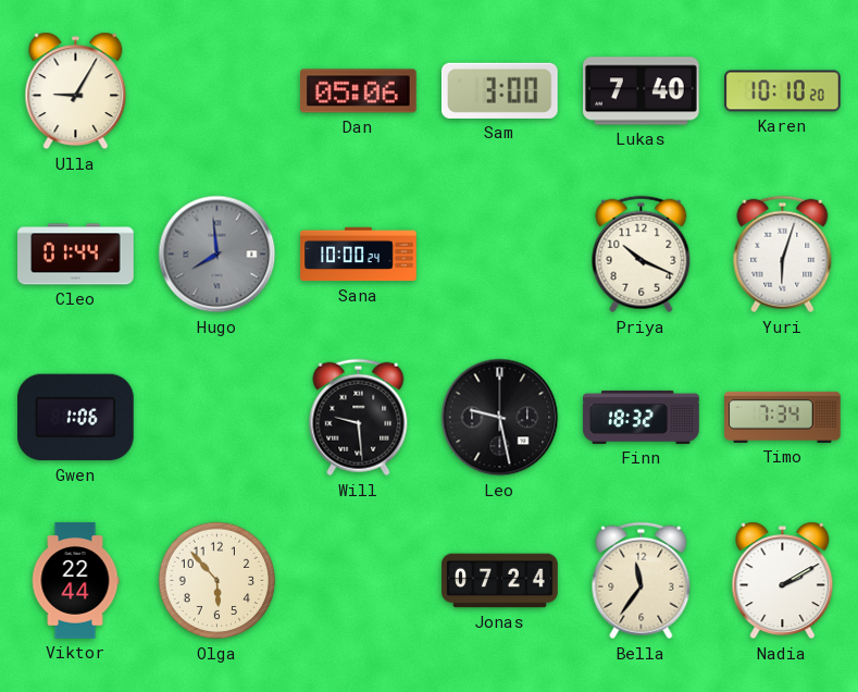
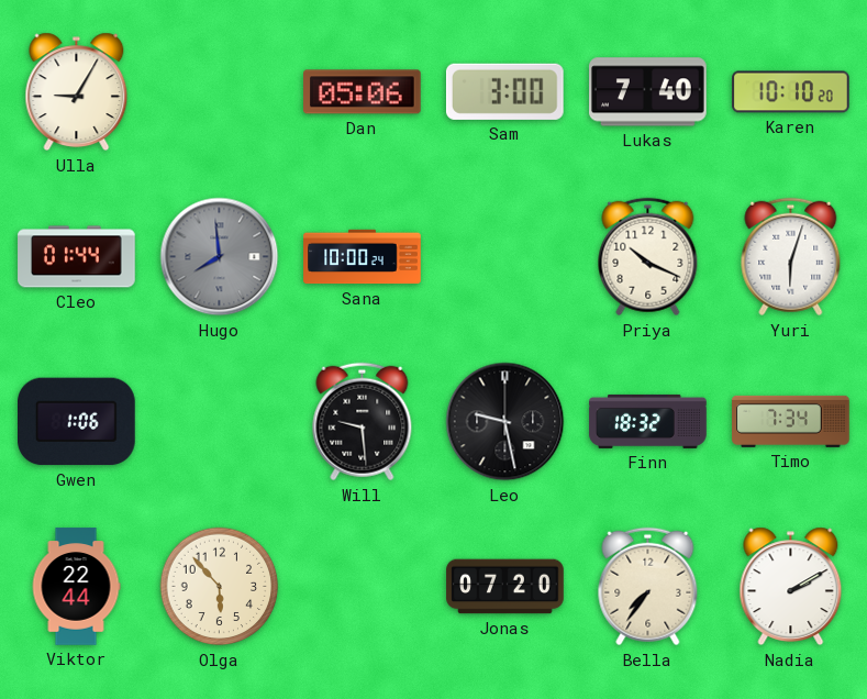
Jonas: 07:24 -> 07:20
Bella: 11:36 -> 7:36
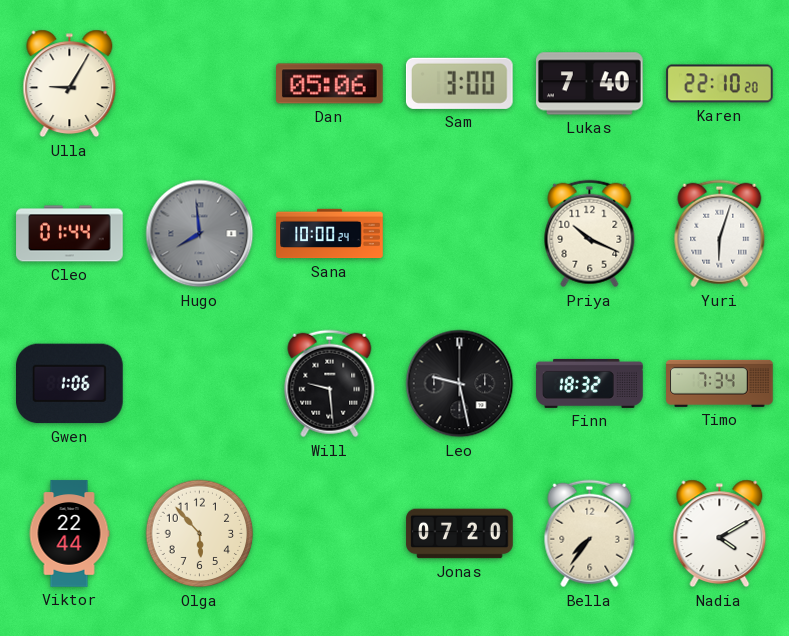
Karen: 10:10 -> 22:10
Nadia: 2:10 -> 4:10
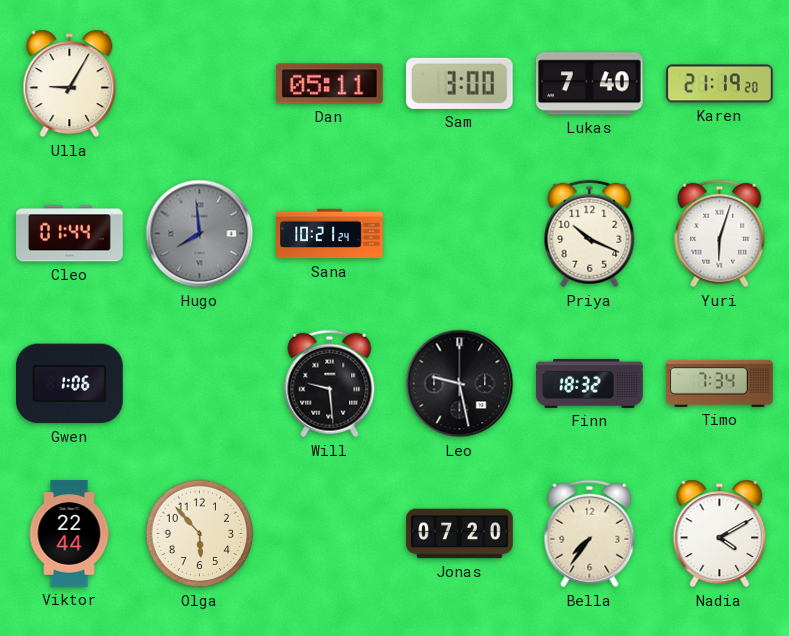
Dan: 05:06 -> 05:11
Karen: 22:10 -> 21:19
Sana: 10:00 -> 10:21
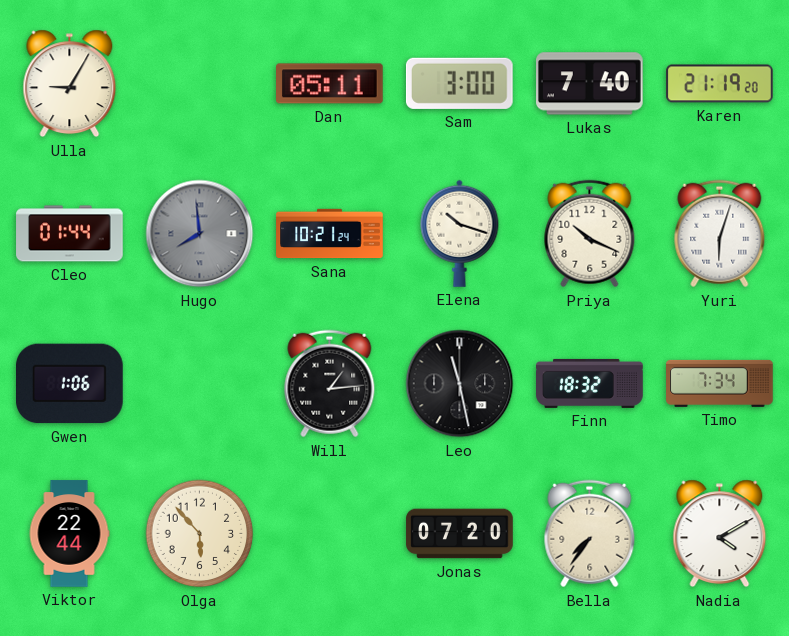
Elena: none -> 10:18
Will: 9:29 -> 1:14
Leo: 9:28 -> 11:28
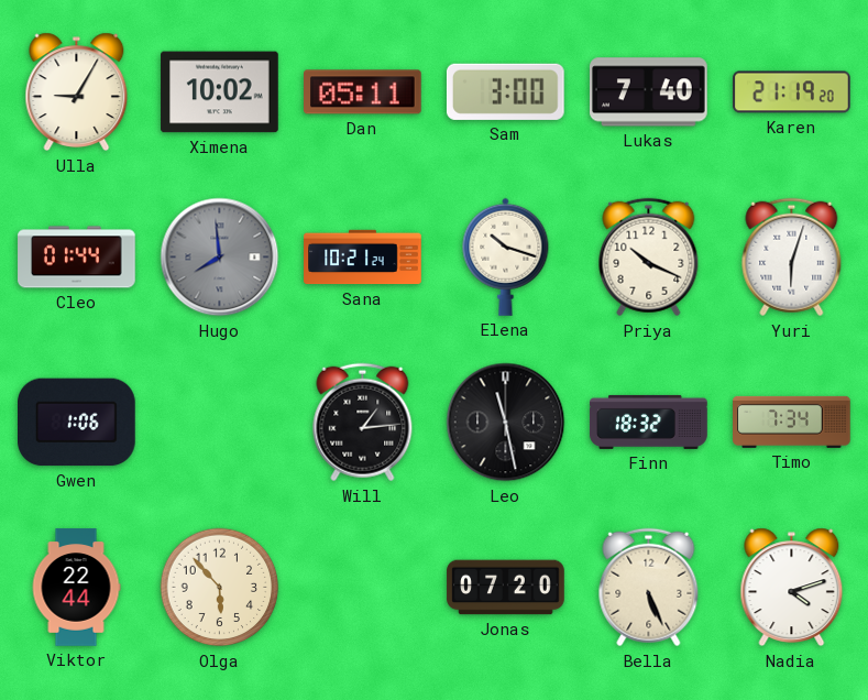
Ximena: none -> 10:02
Bella: 7:36 -> 5:26
Nadia: 4:10 -> 4:12
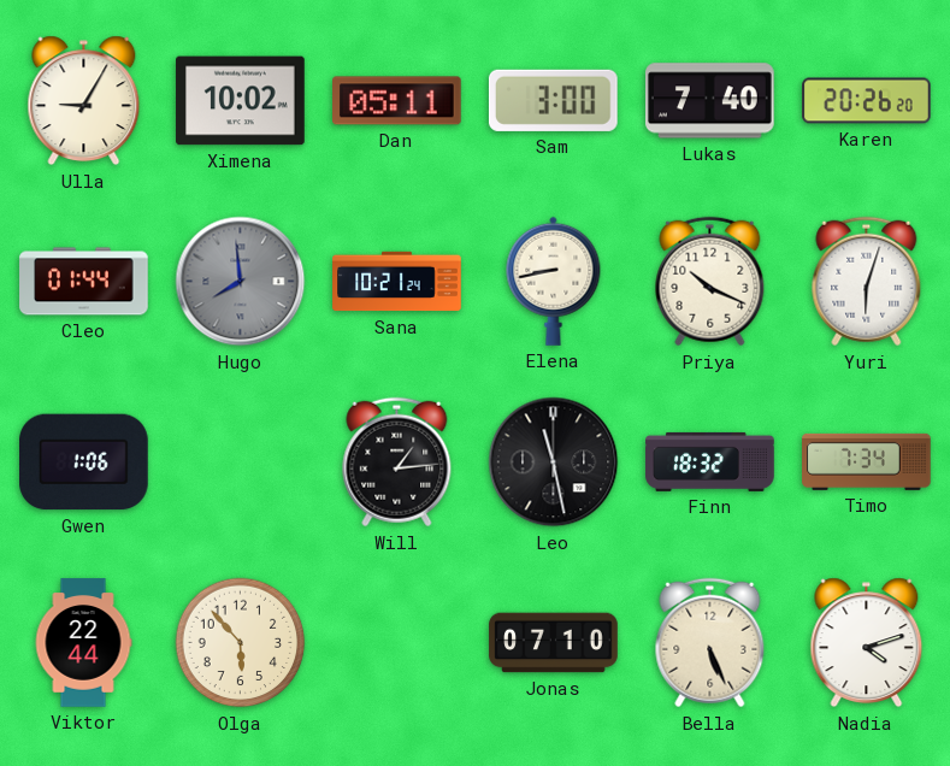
Karen: 21:19 -> 20:26
Elena: 10:18 -> 8:43
Jonas: 07:20 -> 07:10
